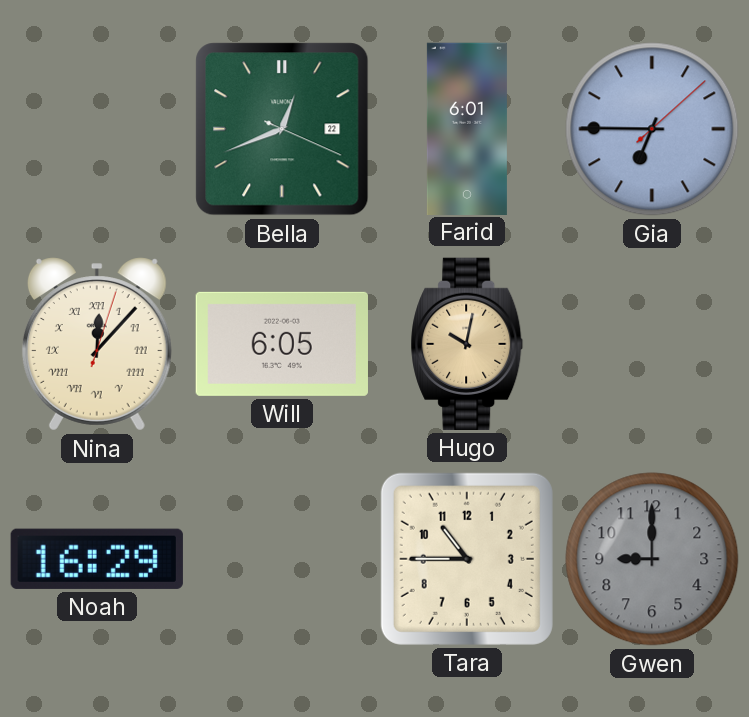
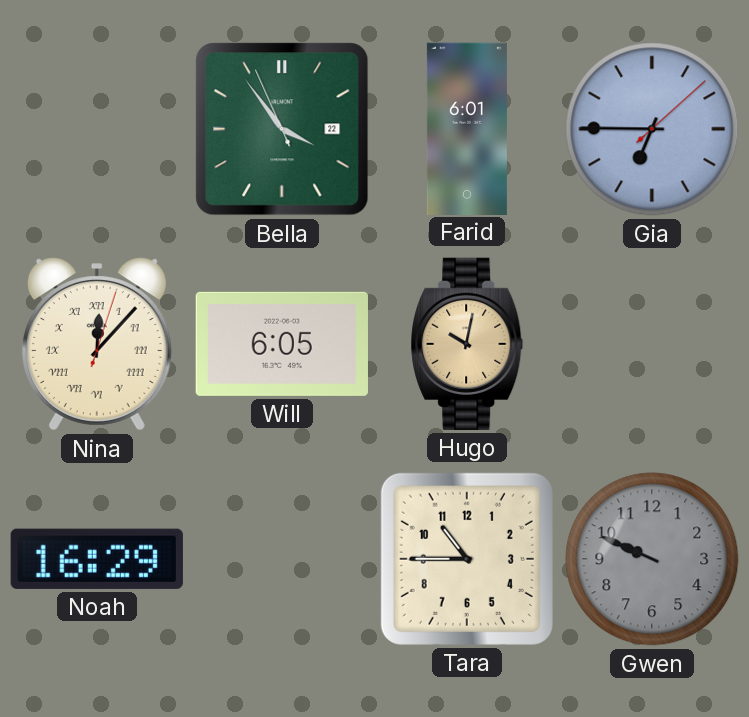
Bella: 12:41 -> 3:53
Gwen: 9:00 -> 9:49
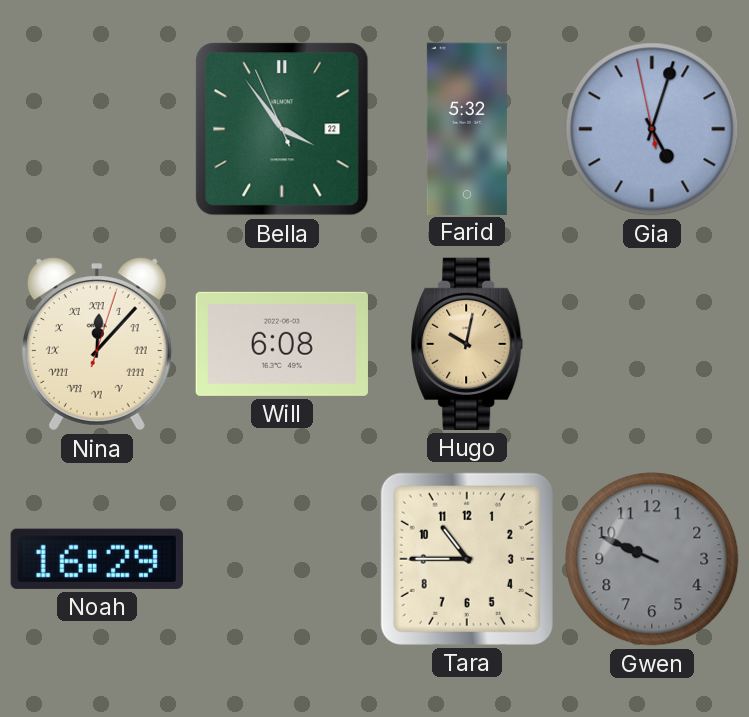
Farid: 6:01 -> 5:32
Gia: 6:45 -> 5:02
Will: 6:05 -> 6:08
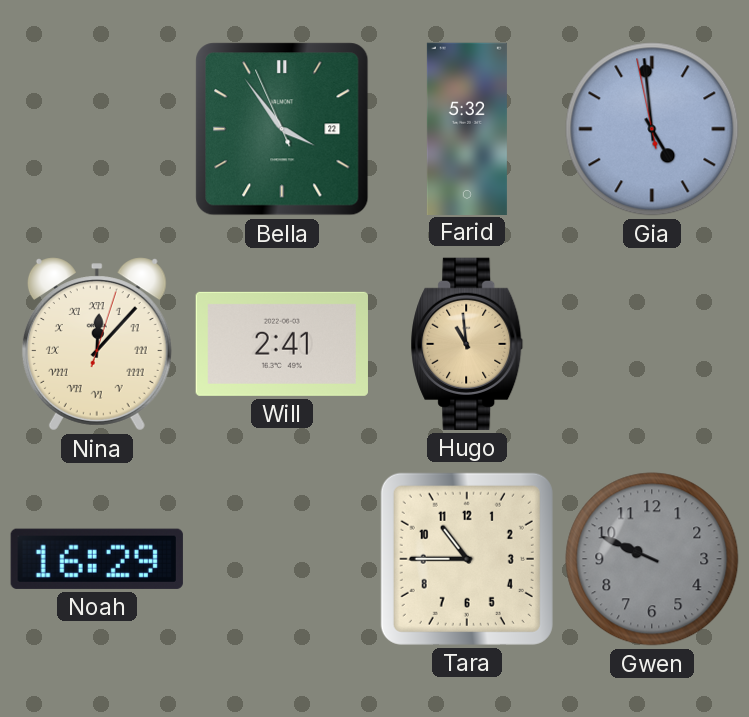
Gia: 5:02 -> 4:58
Will: 6:08 -> 2:41
Hugo: 10:02 -> 10:59
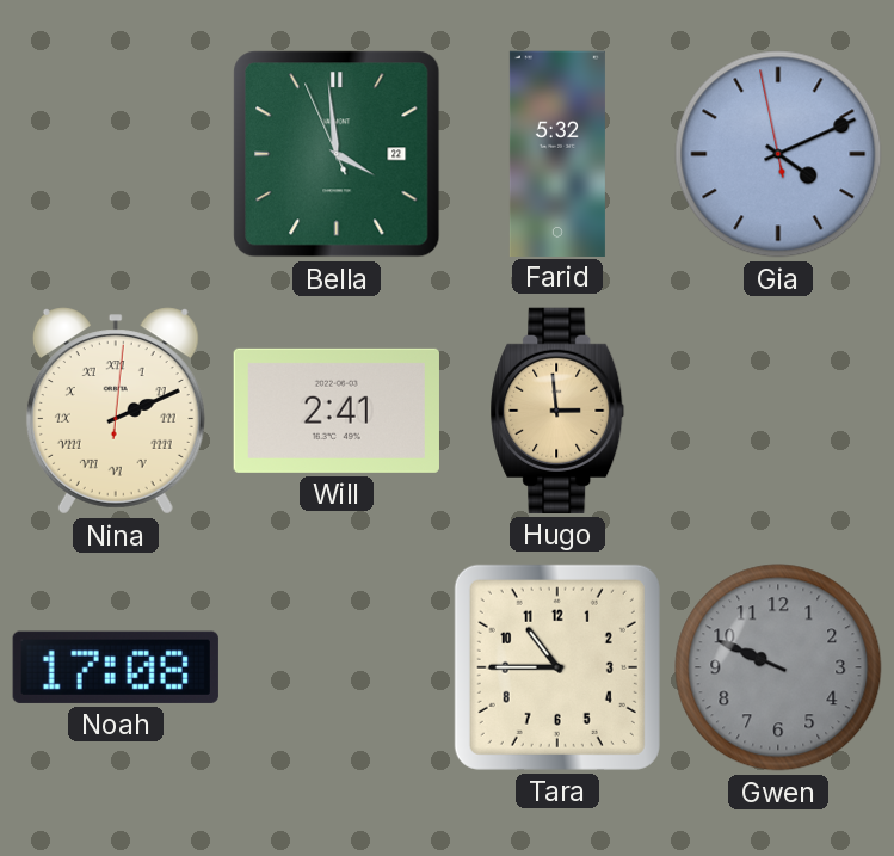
Bella: 3:53 -> 3:58
Gia: 4:58 -> 4:10
Nina: 12:07 -> 2:11
Hugo: 10:59 -> 2:59
Noah: 16:29 -> 17:08
